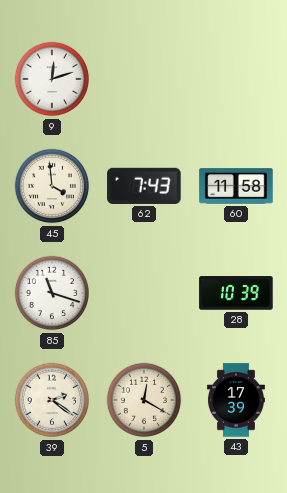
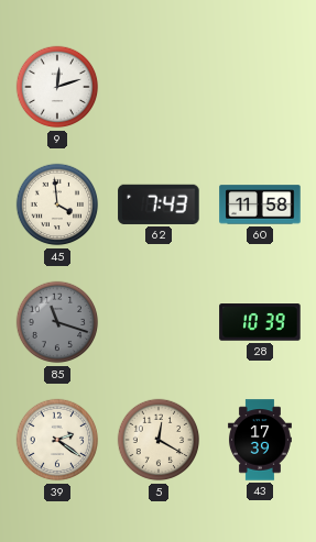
85 dial: white -> grey
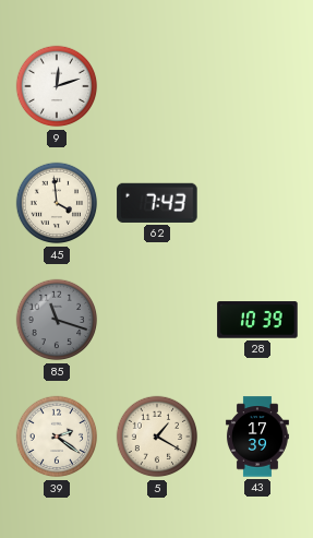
60: 11:58 -> none
5: 12:20 -> 1:20
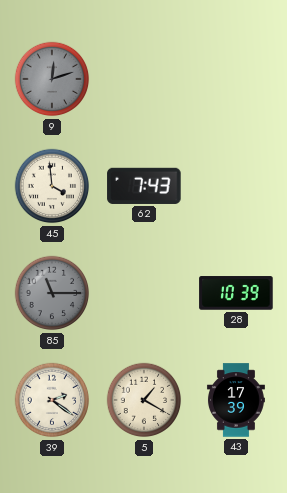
9 dial: white -> grey
85: 11:18 -> 11:15
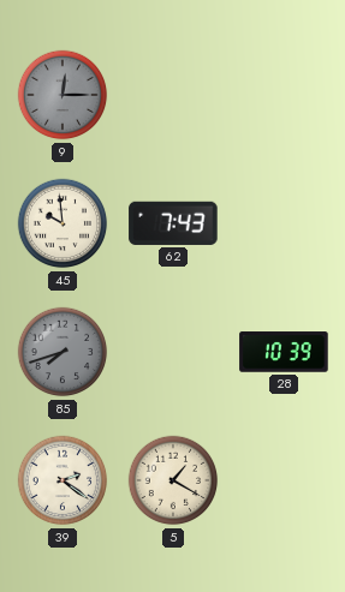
9: 12:12 -> 12:15
45: 3:59 -> 9:59
85: 11:15 -> 7:42
43: 17:39 -> none
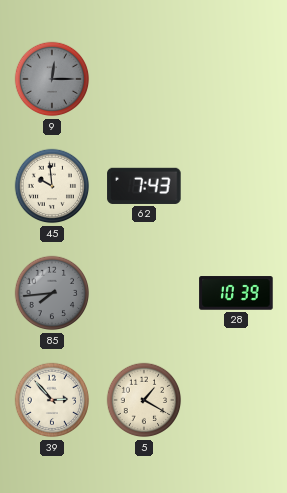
85: 7:42 -> 7:44
39: 2:21 -> 2:53
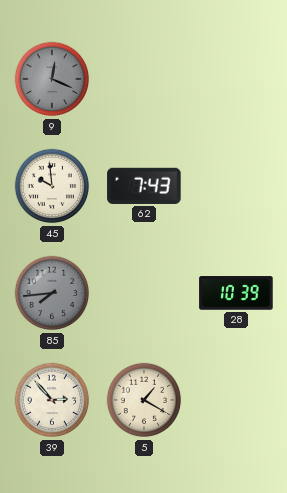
9: 12:15 -> 12:19
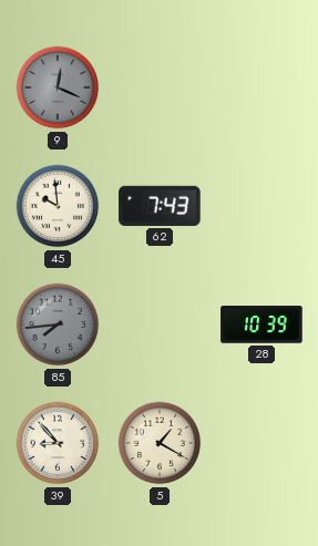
39: 2:53 -> 8:53
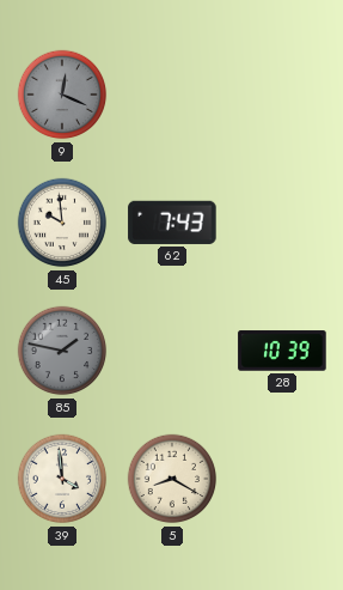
85: 7:44 -> 1:47
39: 8:53 -> 3:59
5: 1:20 -> 8:20
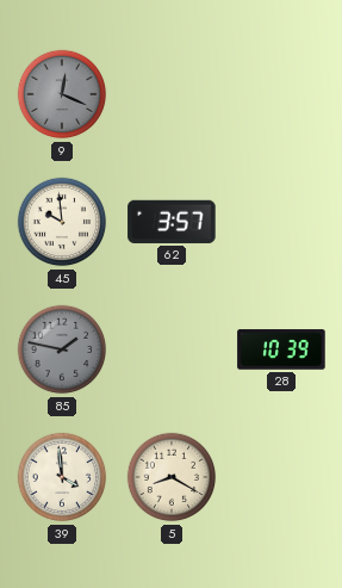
62: 7:43 -> 3:57
